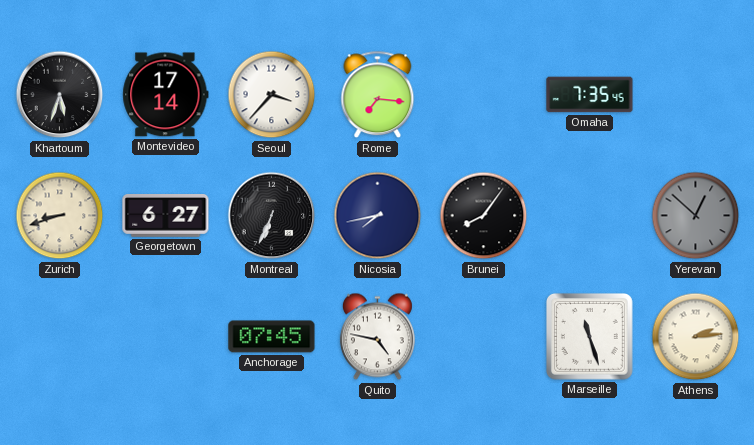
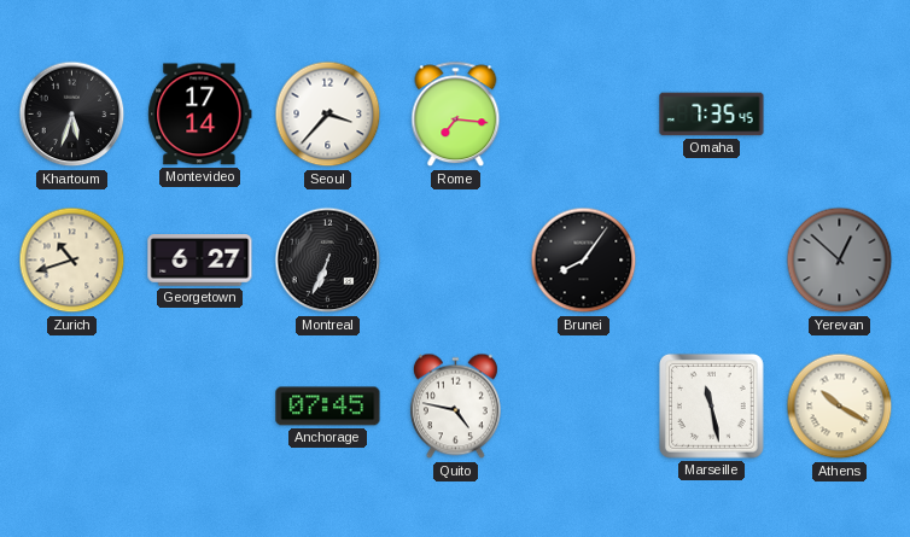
Zurich: 8:42 -> 10:42
Nicosia: 7:43 -> none
Marseille: 11:27 -> 11:28
Athens: 2:14 -> 10:20
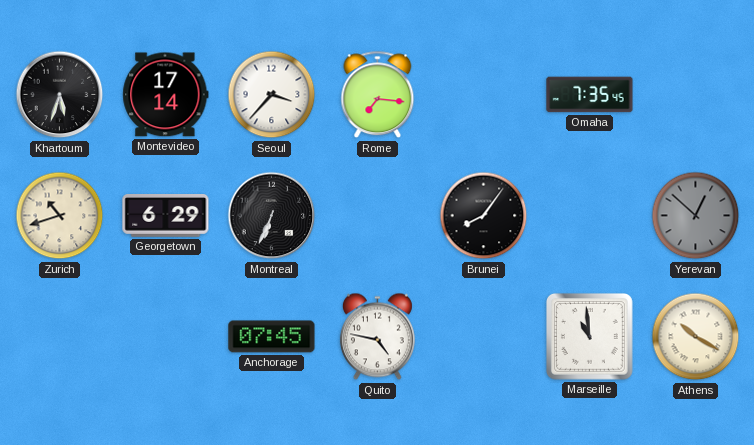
Georgetown: 6:27 -> 6:29
Marseille: 11:28 -> 10:59
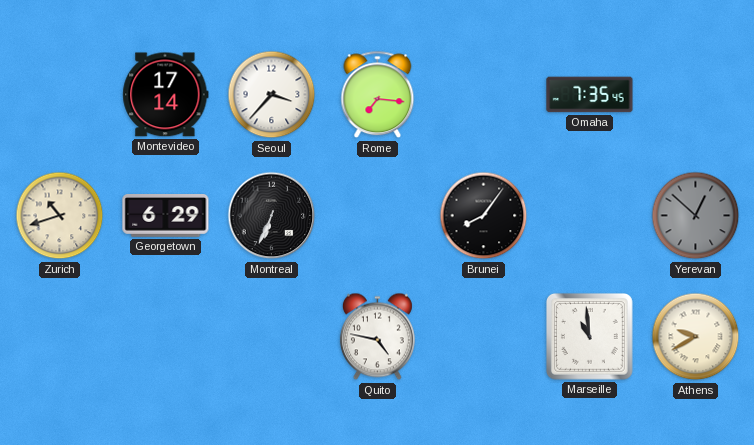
Khartoum: 5:33 -> none
Anchorage: 07:45 -> none
Athens: 10:20 -> 9:40
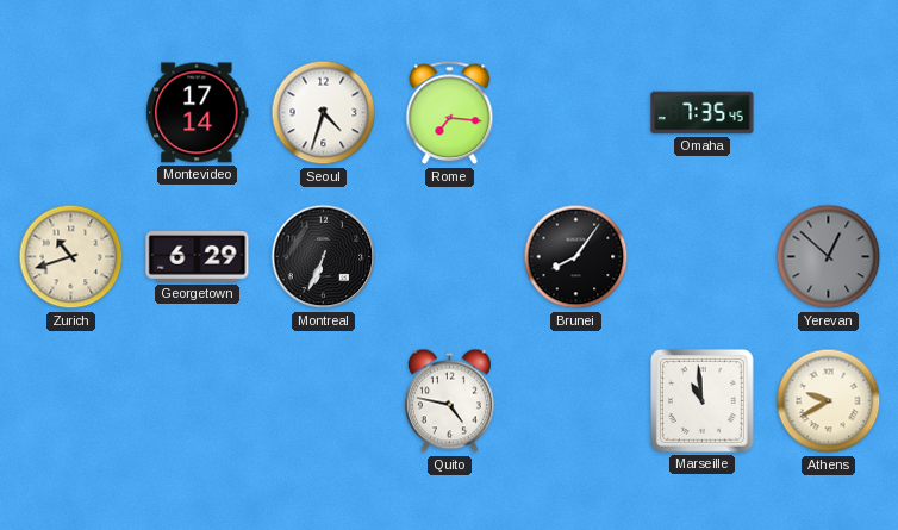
Seoul: 3:37 -> 4:33
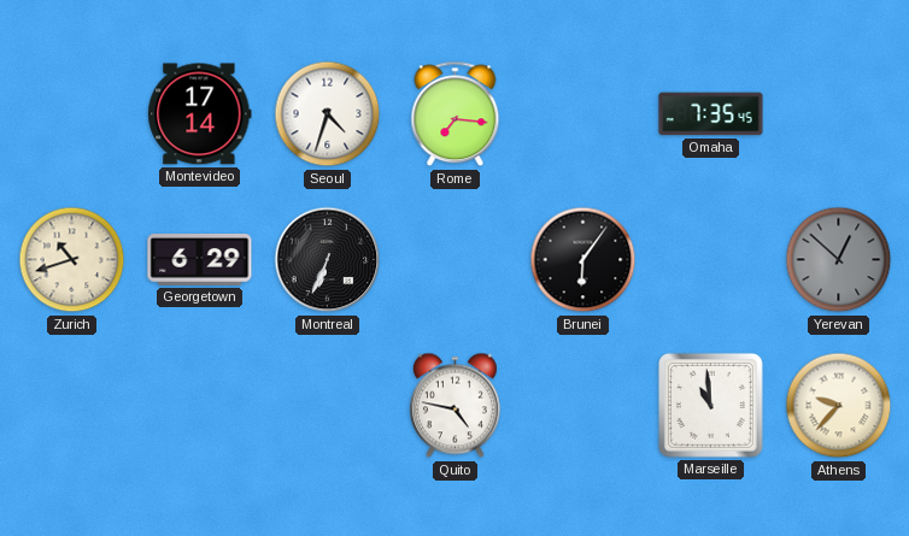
Brunei: 8:06 -> 6:06
Athens: 9:40 -> 9:37
